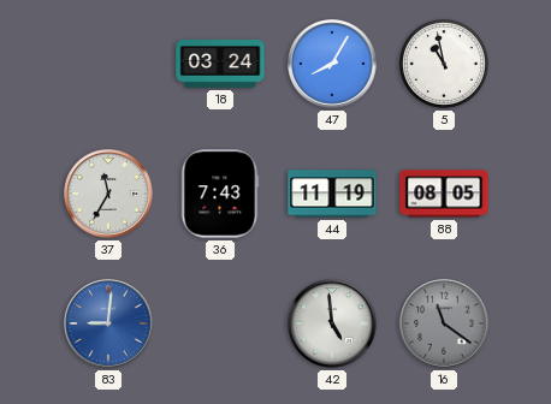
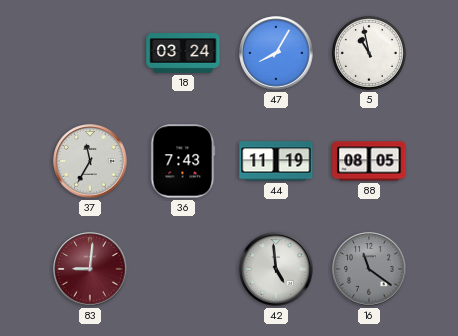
83 dial: blue -> burgundy
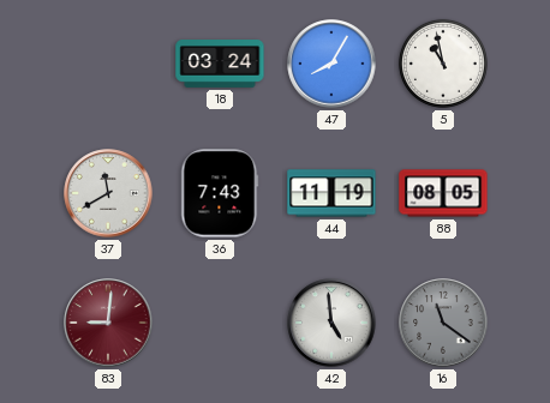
37: 11:35 -> 11:40
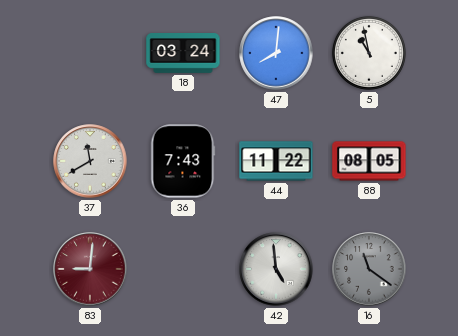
47: 8:05 -> 8:01
44: 11:19 -> 11:22
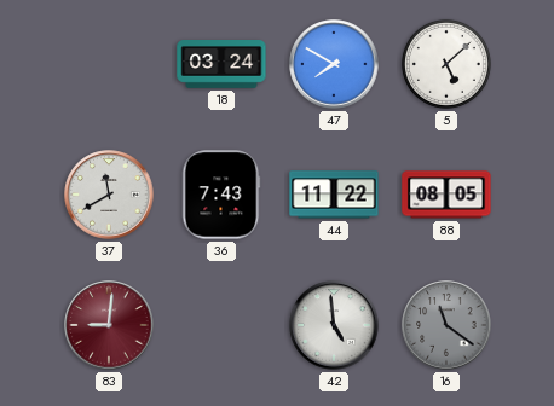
47: 8:01 -> 7:50
5: 10:58 -> 5:08
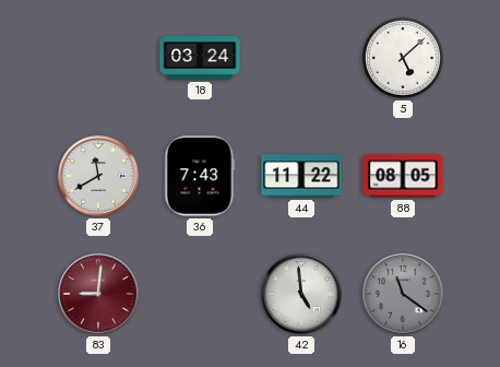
47: 7:50 -> none
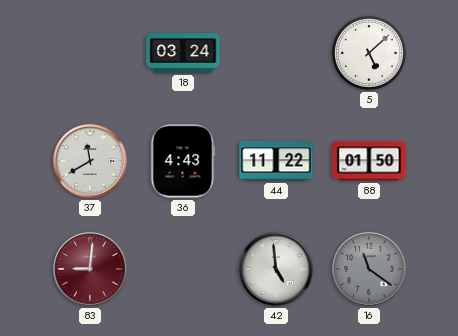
36: 7:43 -> 4:43
88: 08:05 -> 01:50
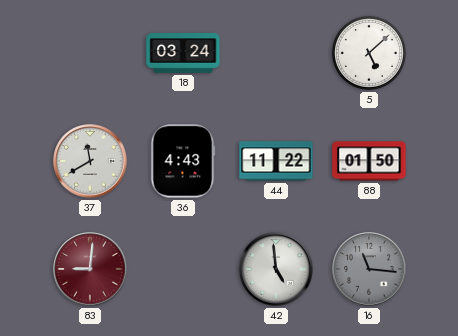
16: 11:21 -> 11:16
